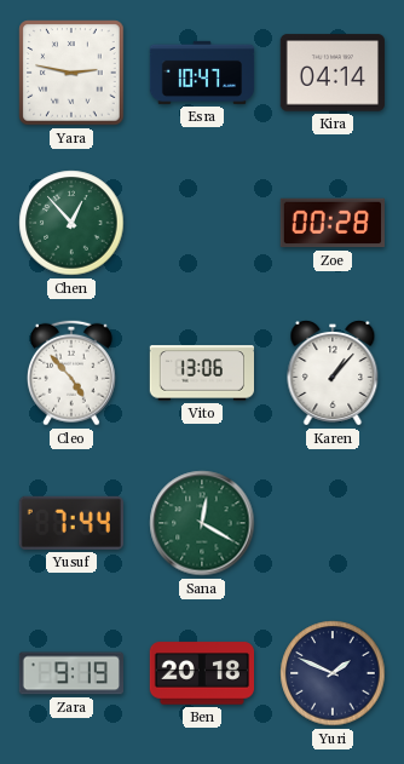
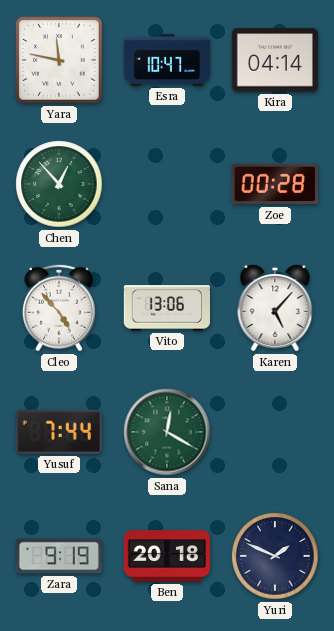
Yara: 2:47 -> 11:47
Karen: 1:07 -> 5:07
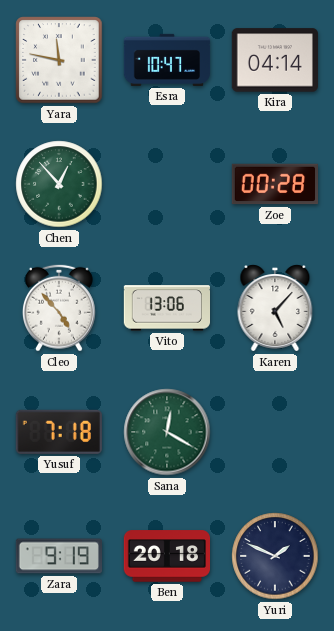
Yusuf: 7:44 -> 7:18
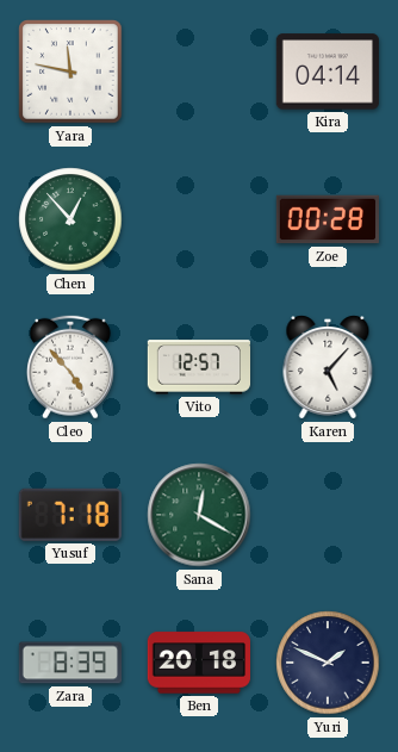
Esra: 10:47 -> none
Vito: 13:06 -> 12:57
Zara: 9:19 -> 8:39
